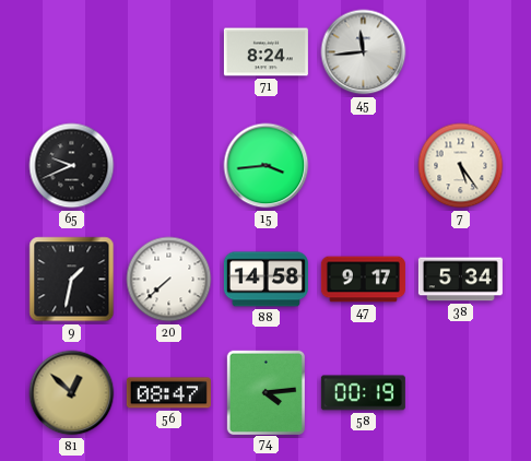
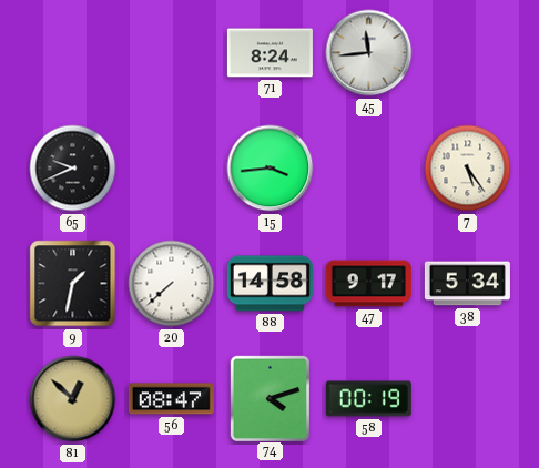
74: 4:14 -> 4:12
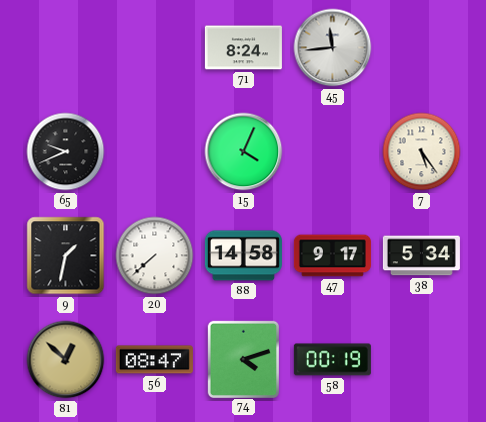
15: 3:44 -> 4:04
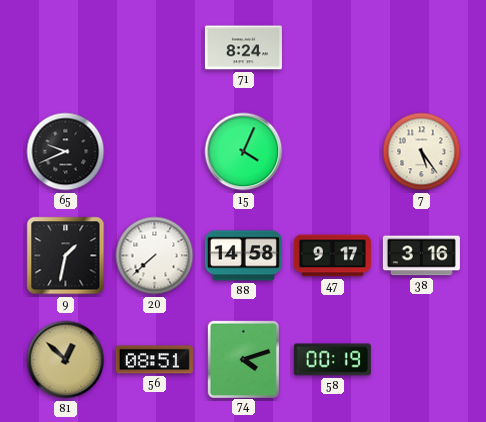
45: 11:44 -> none
38: 5:34 -> 3:16
56: 08:47 -> 08:51
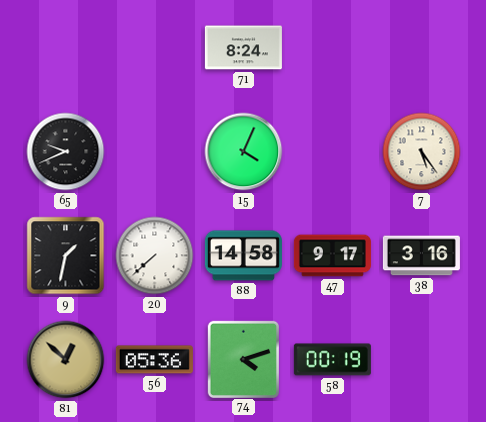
56: 08:51 -> 05:36
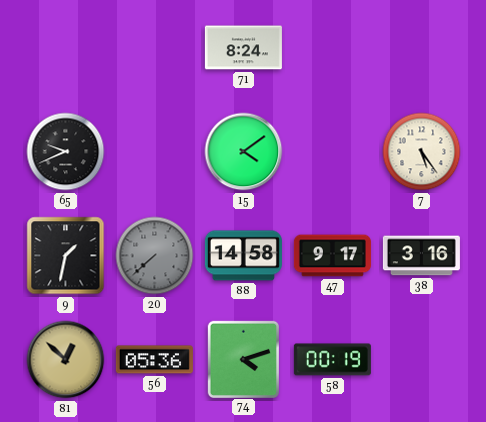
15: 4:04 -> 4:09
20 dial: white -> grey
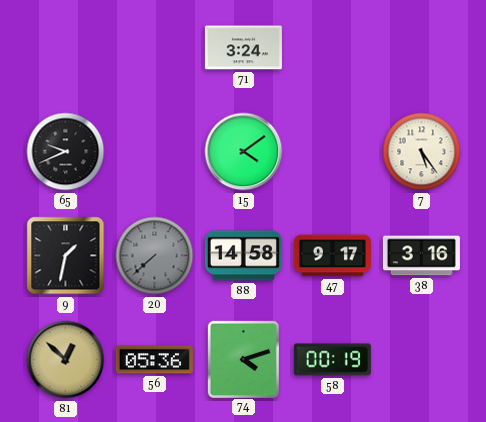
71: 8:24 -> 3:24
